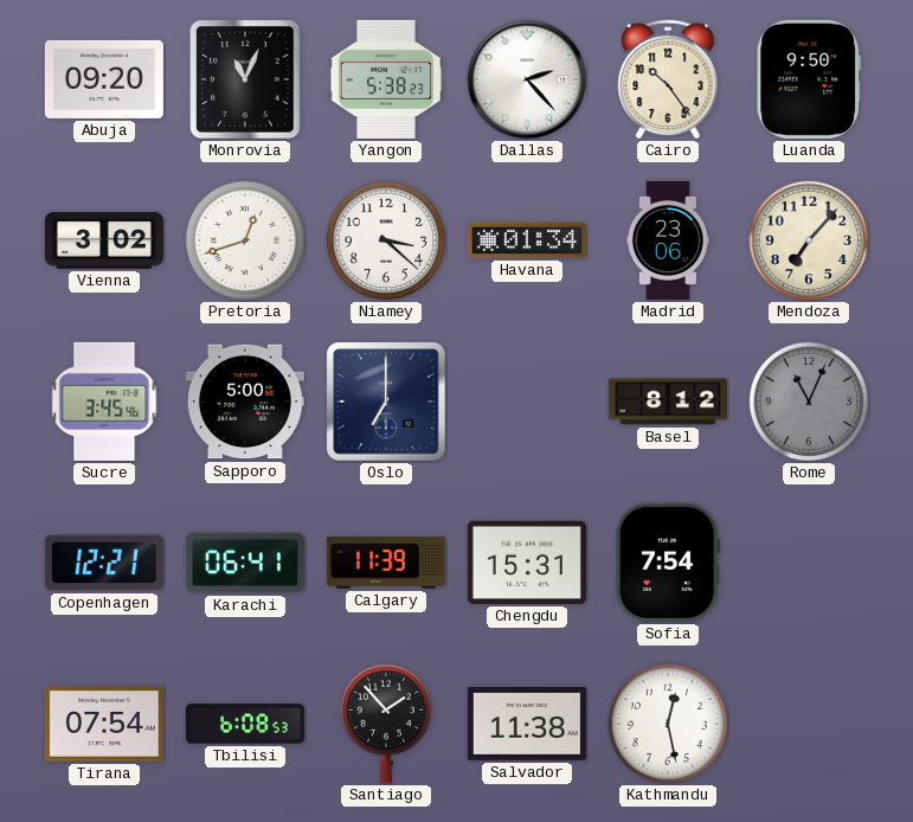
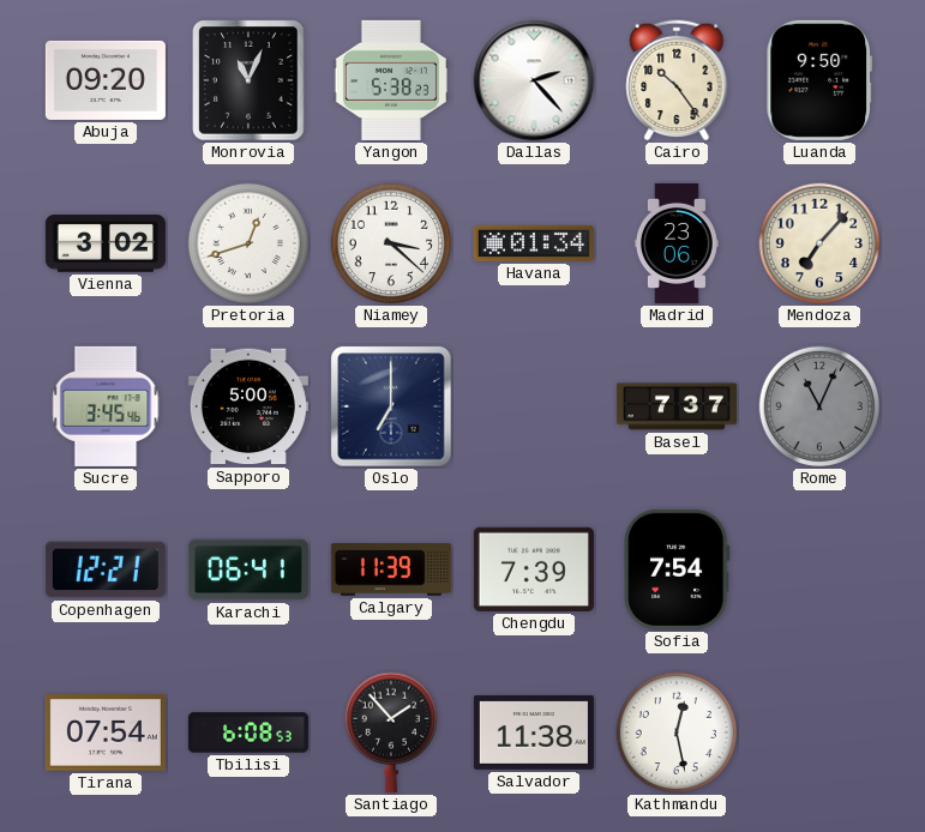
Basel: 8:12 -> 7:37
Chengdu: 15:31 -> 7:39
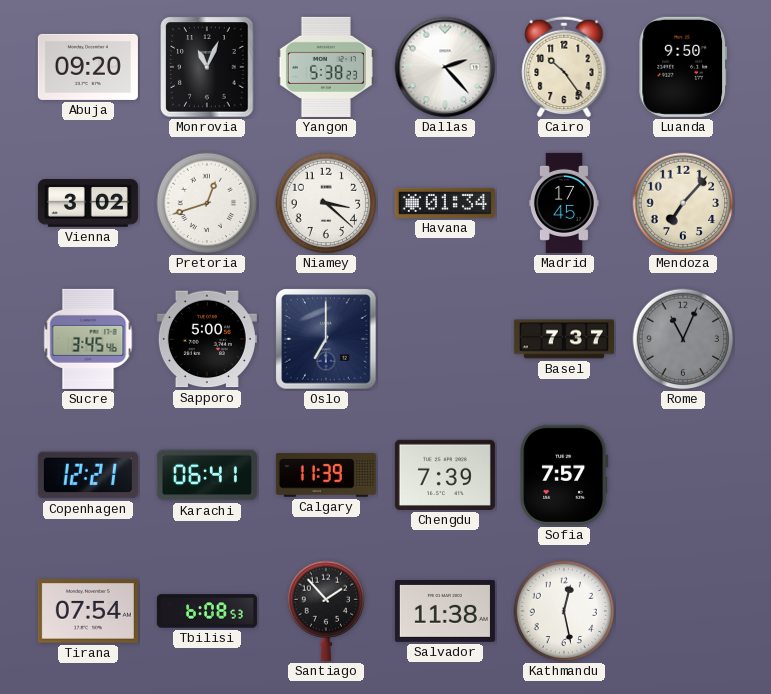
Madrid: 23:06 -> 17:45
Sofia: 7:54 -> 7:57
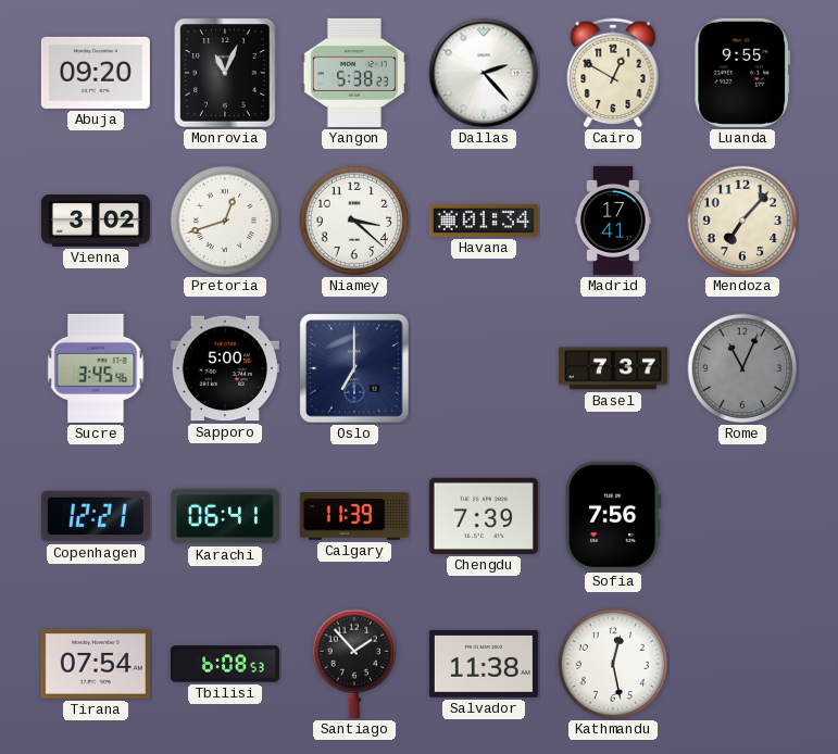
Cairo: 10:24 -> 12:50
Luanda: 9:50 -> 9:55
Madrid: 17:45 -> 17:41
Sofia: 7:57 -> 7:56
